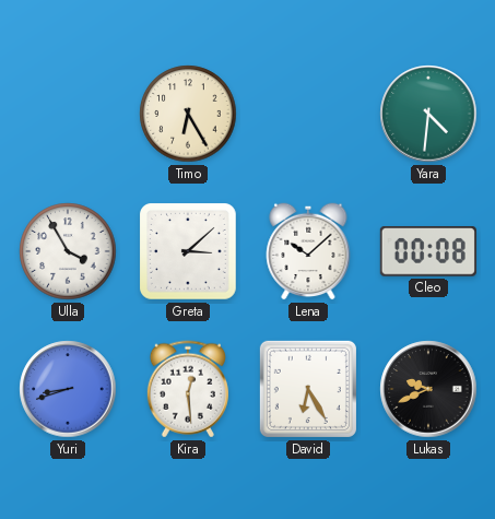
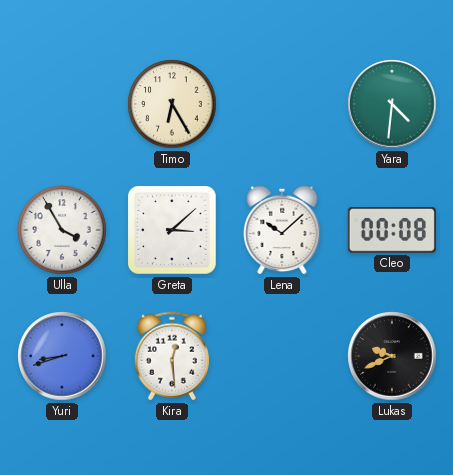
David: 6:25 -> none
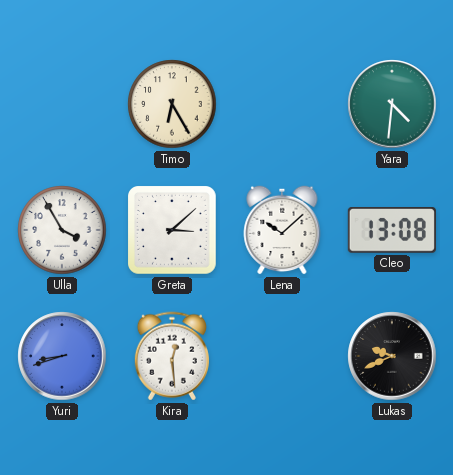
Cleo: 00:08 -> 13:08
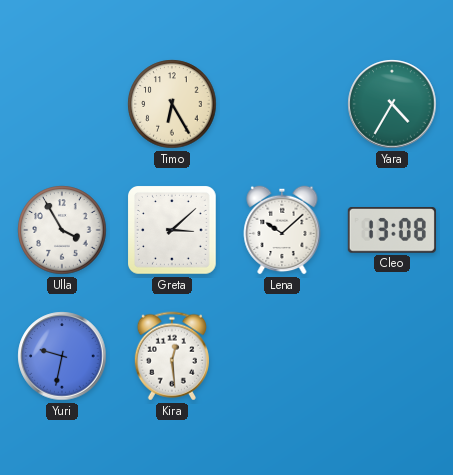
Yara: 4:31 -> 4:35
Yuri: 8:42 -> 9:32
Lukas: 9:41 -> none
